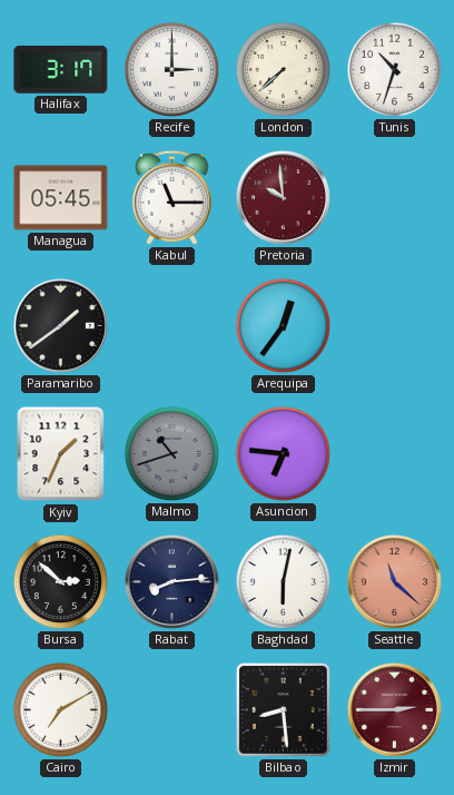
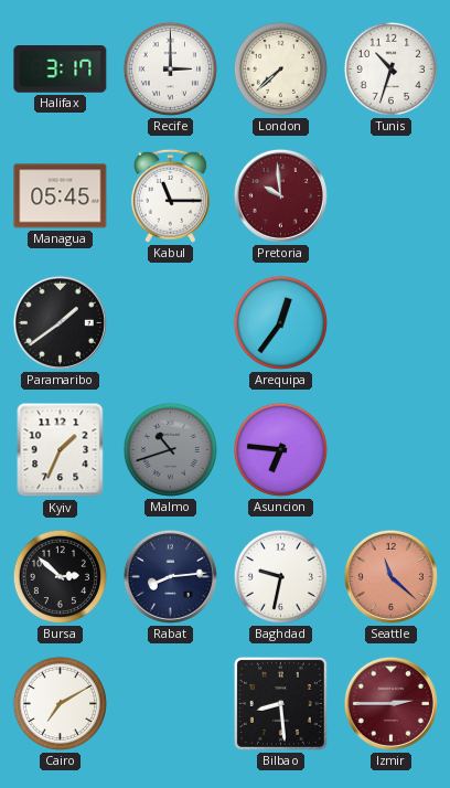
Baghdad: 6:02 -> 9:32
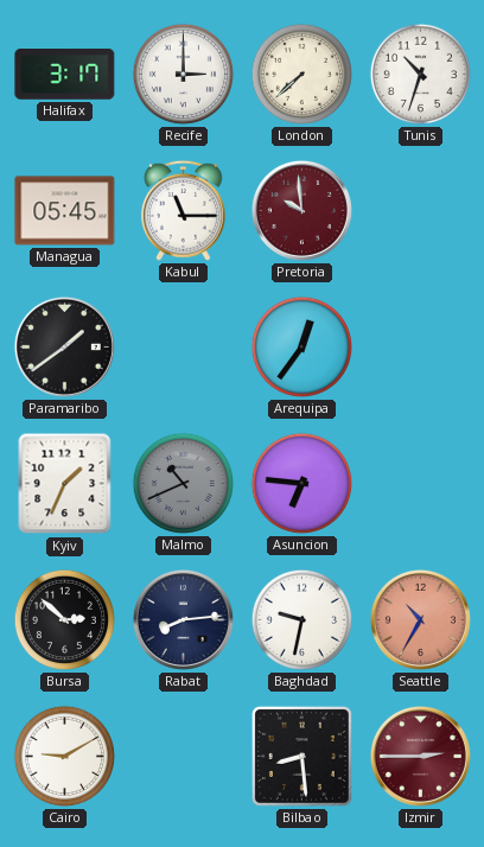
Malmo: 10:42 -> 10:41
Seattle: 11:22 -> 10:35
Cairo: 7:10 -> 9:10
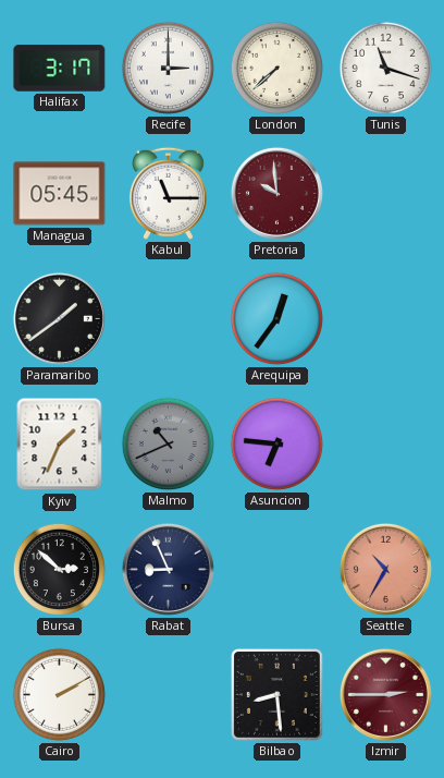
Tunis: 10:33 -> 11:18
Rabat: 8:14 -> 8:56
Baghdad: 9:32 -> none
Cairo: 9:10 -> 2:10
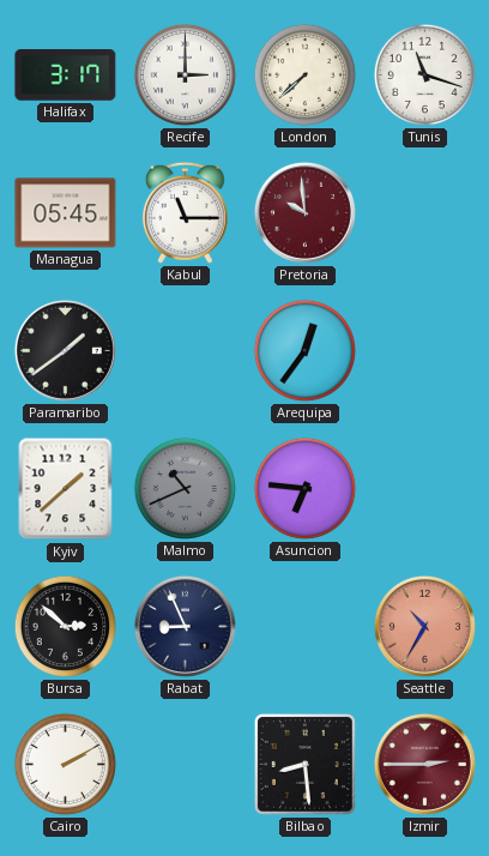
Kyiv: 1:34 -> 1:38
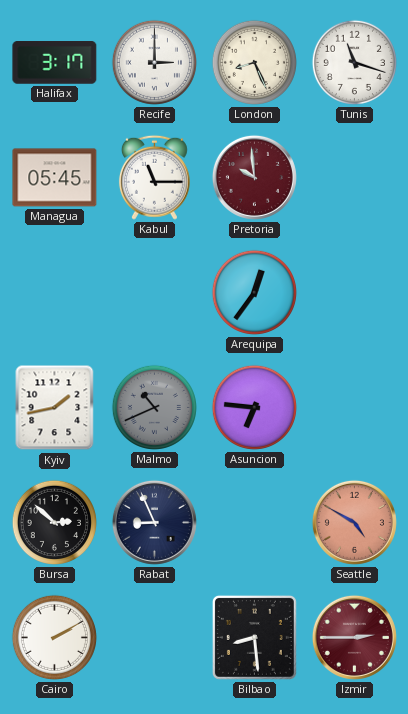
London: 7:38 -> 8:26
Paramaribo: 1:39 -> none
Kyiv: 1:38 -> 1:43
Seattle: 10:35 -> 4:50
